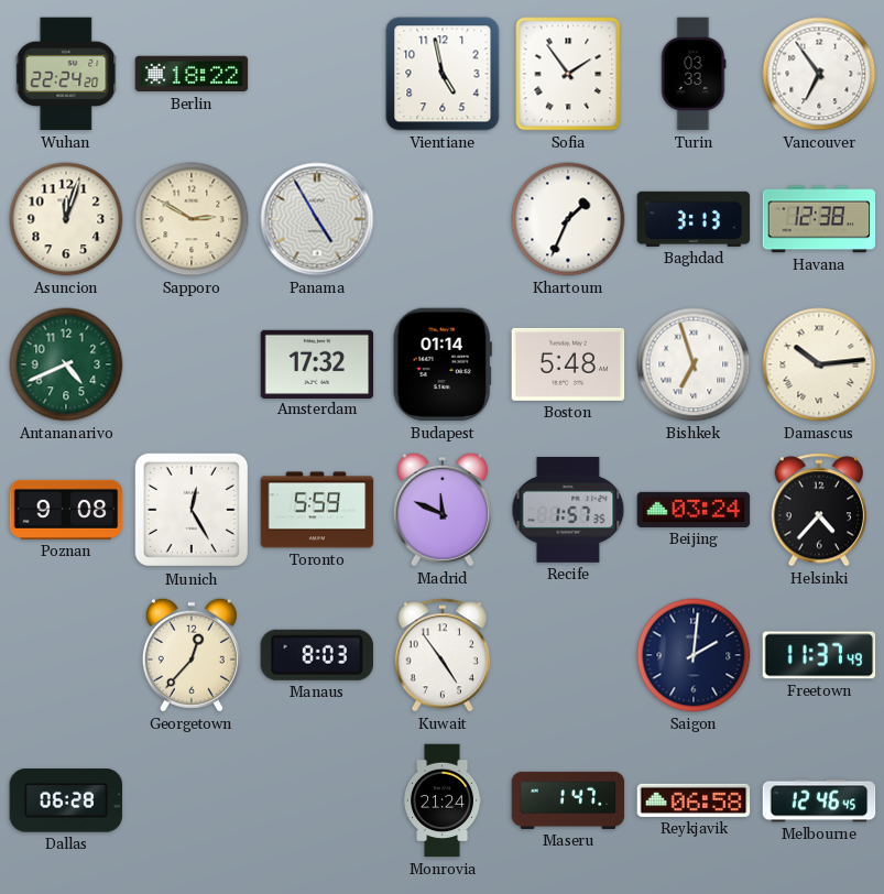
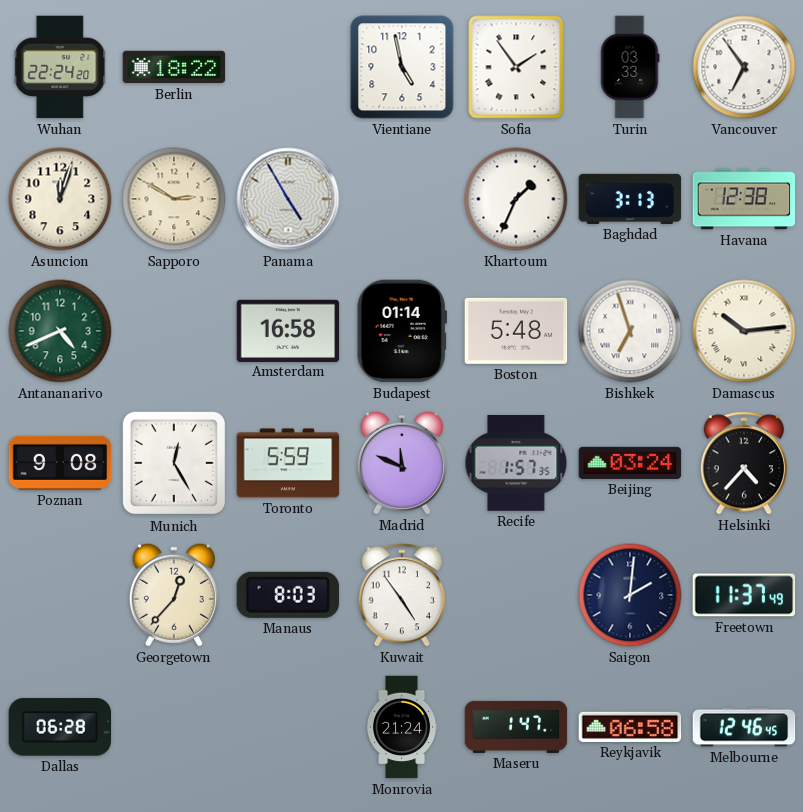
Amsterdam: 17:32 -> 16:58
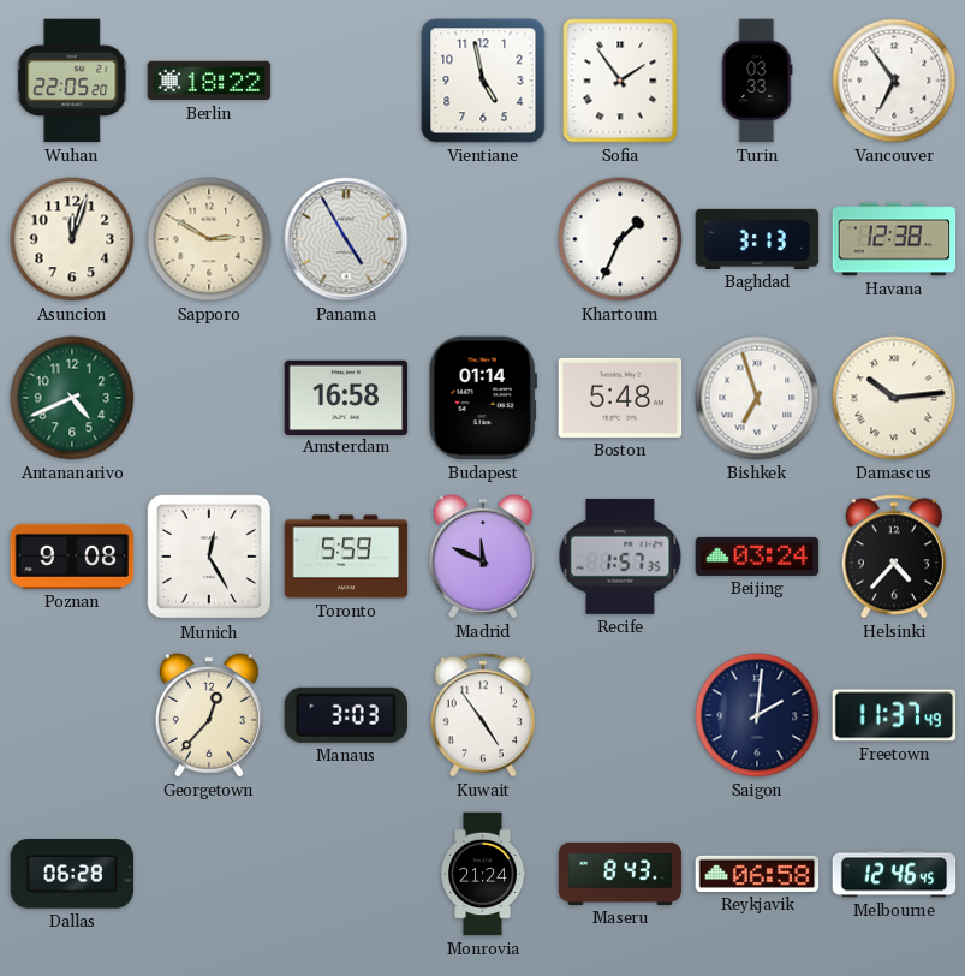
Wuhan: 22:24 -> 22:05
Manaus: 8:03 -> 3:03
Maseru: 1:47 -> 8:43
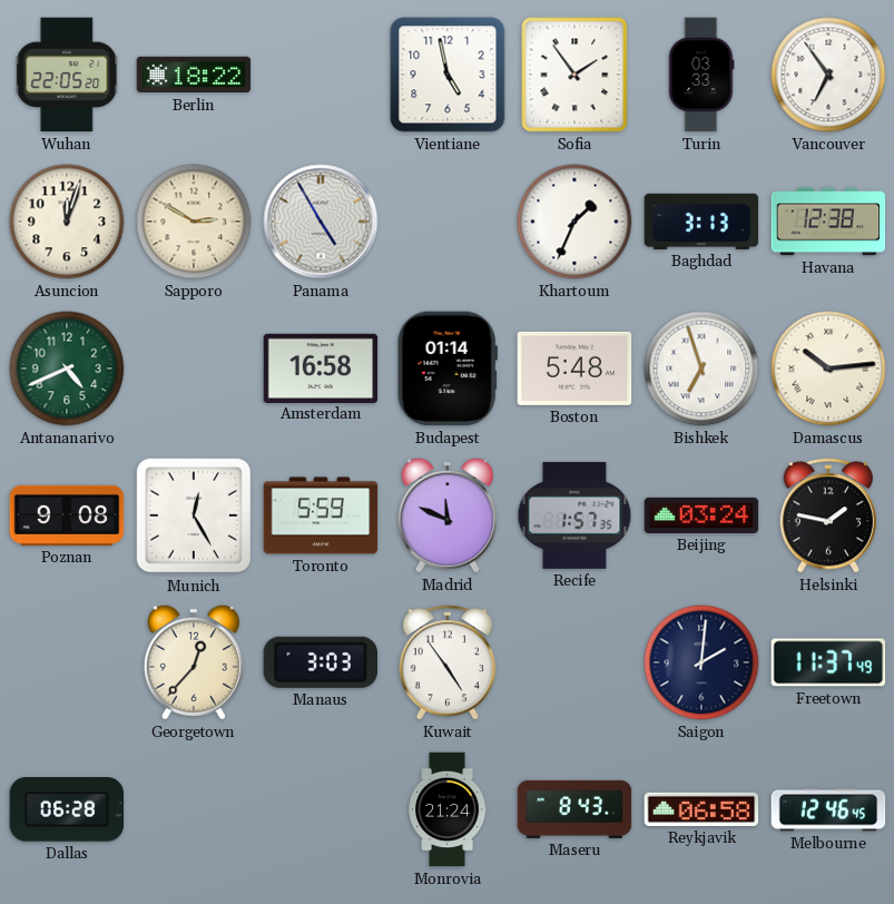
Helsinki: 4:37 -> 1:47
